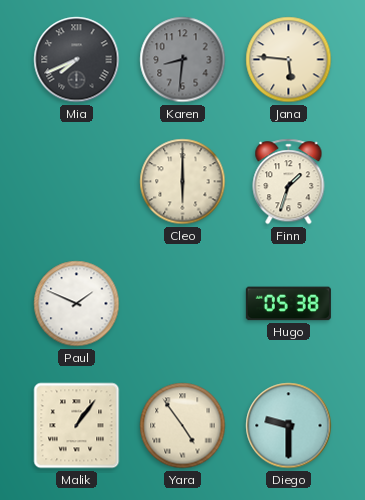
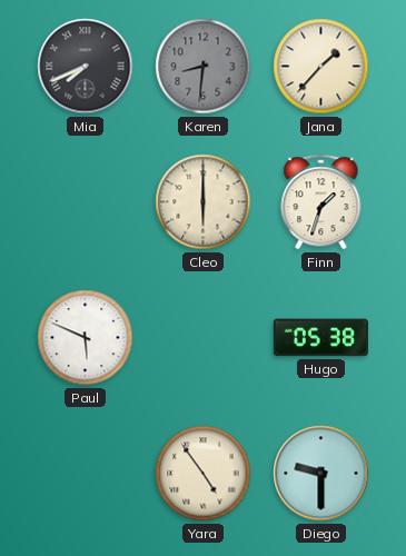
Jana: 5:46 -> 1:37
Paul: 1:49 -> 5:49
Malik: 1:06 -> none
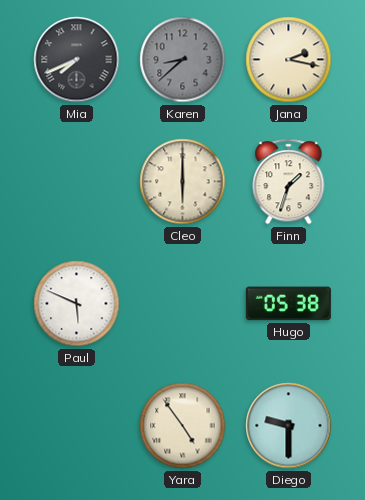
Karen: 8:31 -> 8:38
Jana: 1:37 -> 2:17
